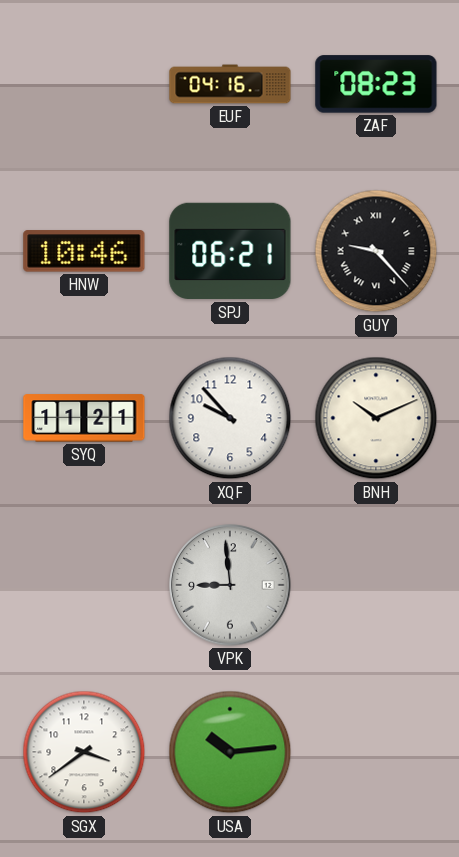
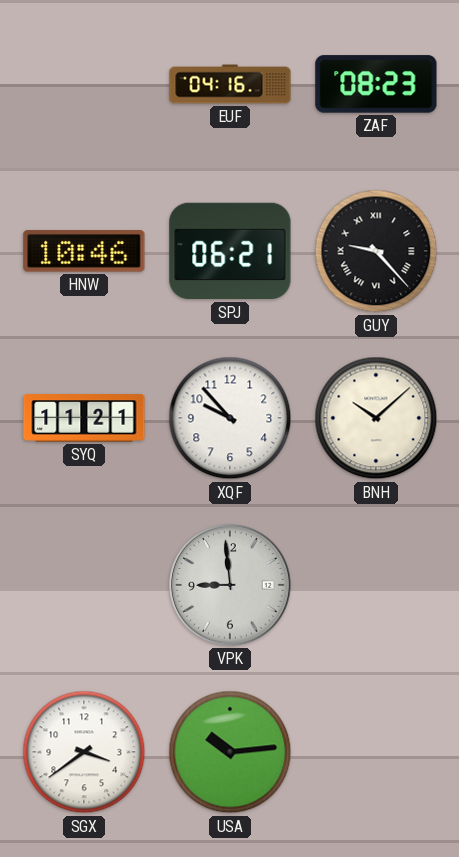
BNH: 10:11 -> 10:08
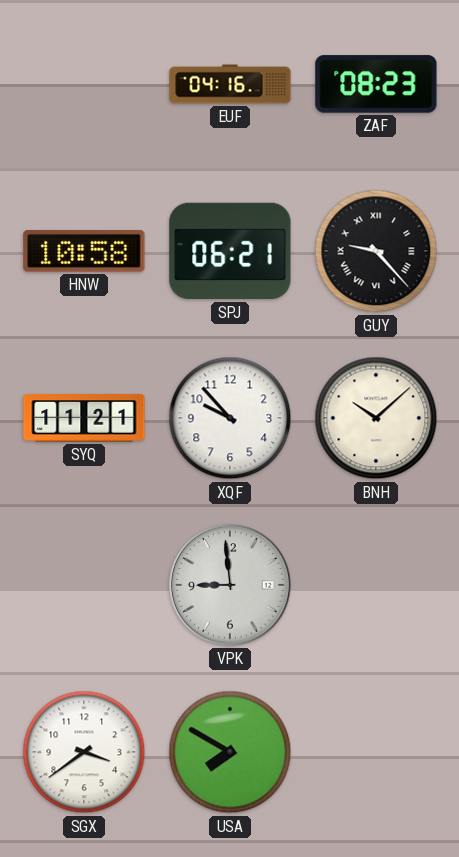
HNW: 10:46 -> 10:58
USA: 10:14 -> 7:50
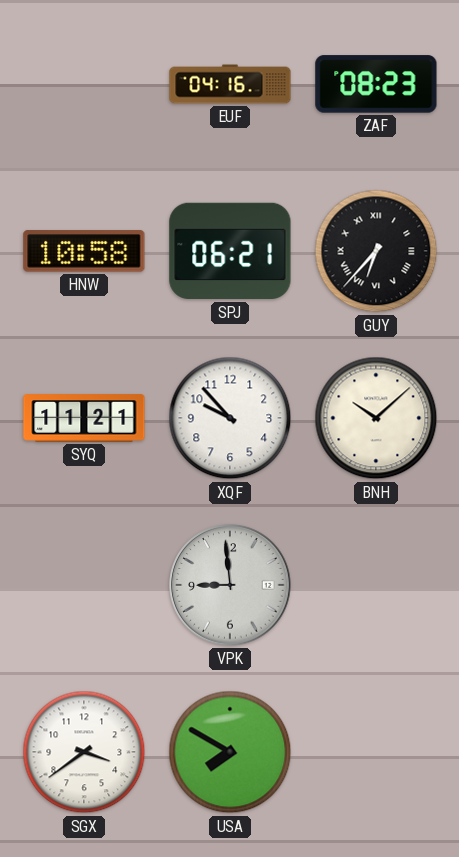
GUY: 9:23 -> 6:37
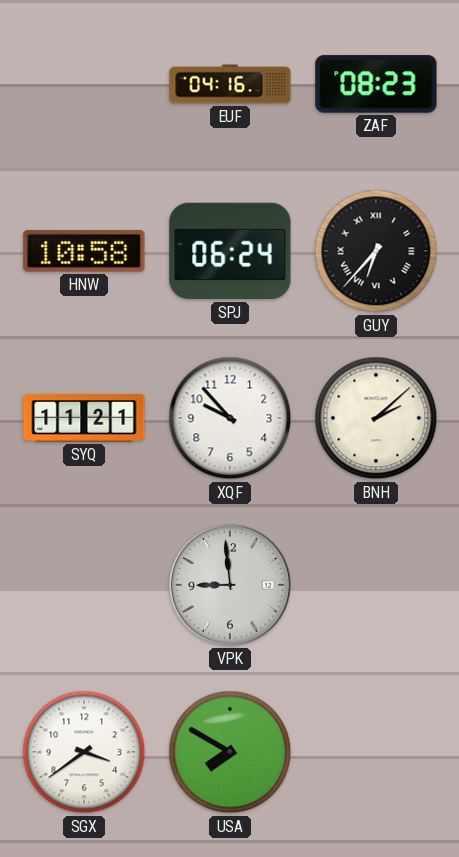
SPJ: 06:21 -> 06:24
BNH: 10:08 -> 2:08
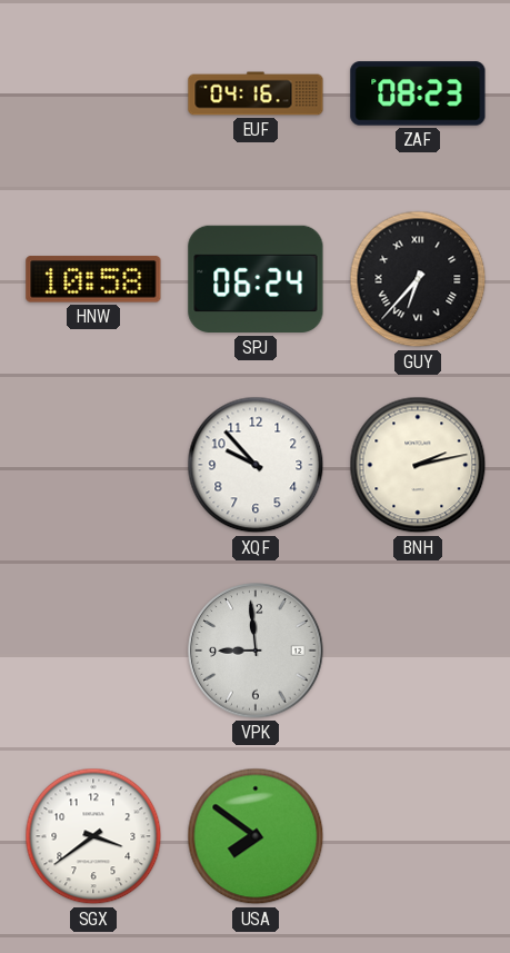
SYQ: 11:21 -> none
BNH: 2:08 -> 2:13
USA: 7:50 -> 7:51
